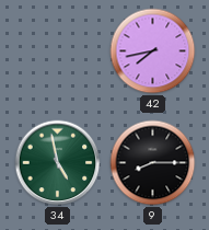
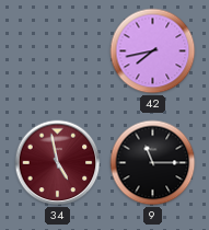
34 dial: green -> burgundy
9: 8:15 -> 11:15
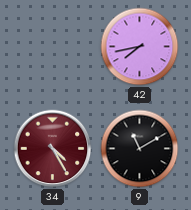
34: 4:58 -> 4:25
9: 11:15 -> 11:10
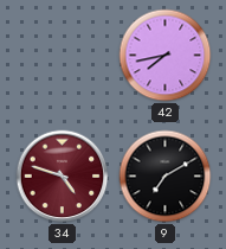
34: 4:25 -> 4:48
9: 11:10 -> 7:10
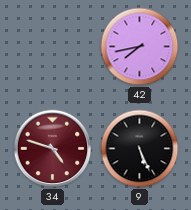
9: 7:10 -> 5:26
